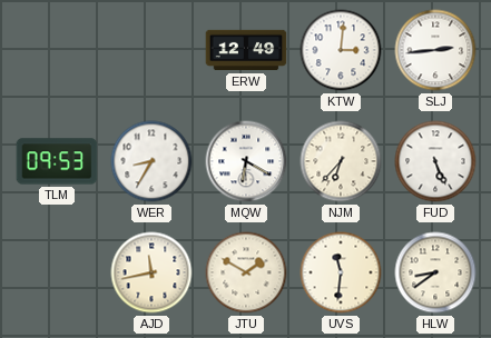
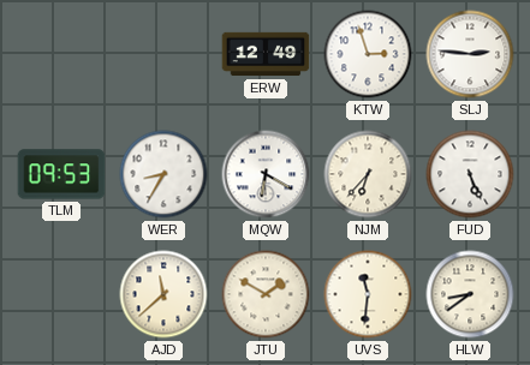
KTW: 3:01 -> 2:57
SLJ: 2:44 -> 2:46
AJD: 11:43 -> 11:38
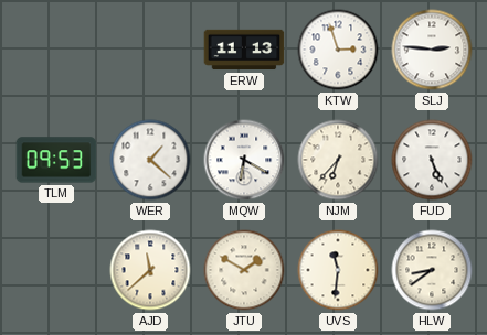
ERW: 12:49 -> 11:13
WER: 8:35 -> 1:22
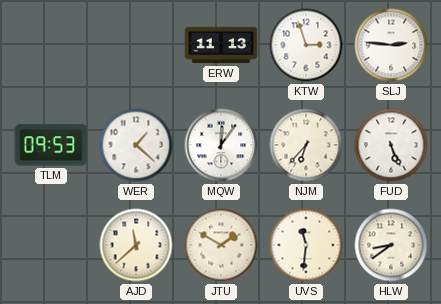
MQW: 6:20 -> 12:06
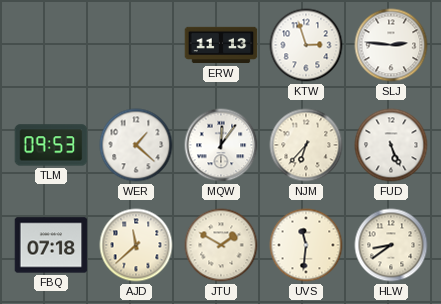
FBQ: none -> 07:18
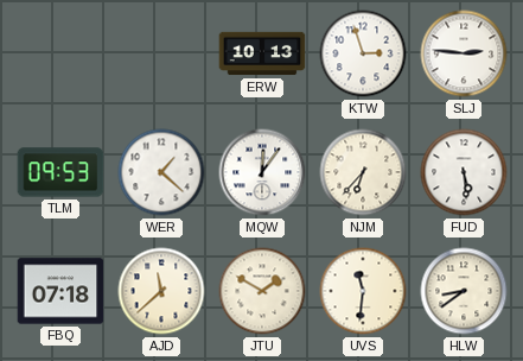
ERW: 11:13 -> 10:13
FUD: 5:26 -> 5:29
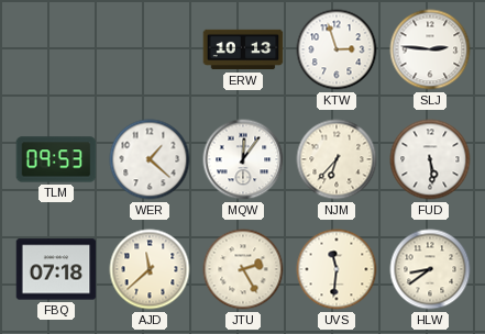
JTU: 1:50 -> 2:25
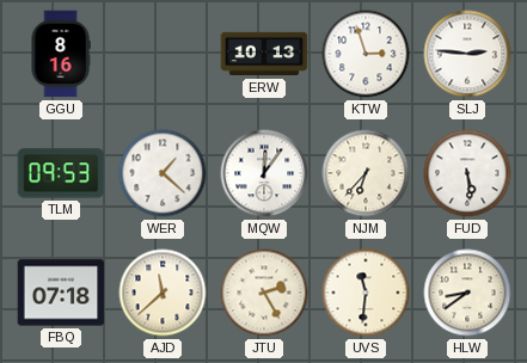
GGU: none -> 8:16
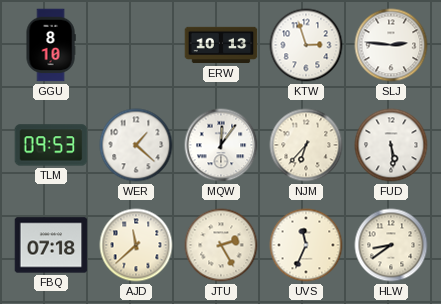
GGU: 8:16 -> 8:10
UVS: 11:31 -> 11:34
